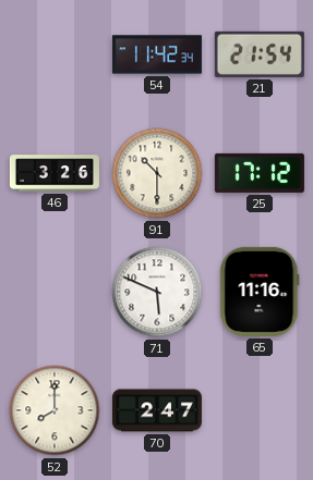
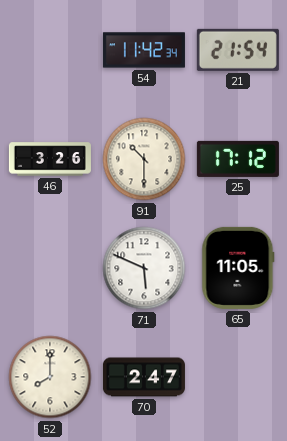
65: 11:16 -> 11:05
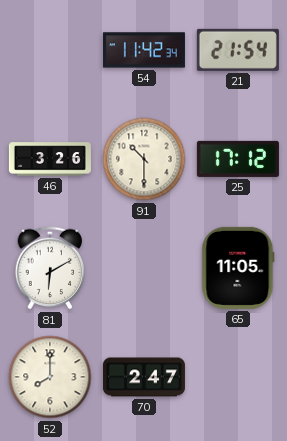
81: none -> 6:10
71: 5:49 -> none
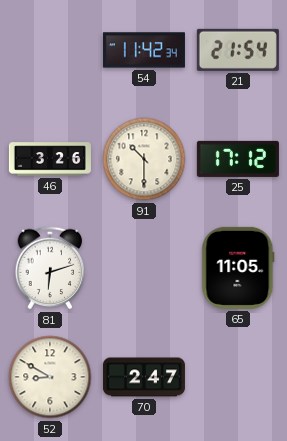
81: 6:10 -> 6:12
52: 8:00 -> 8:50
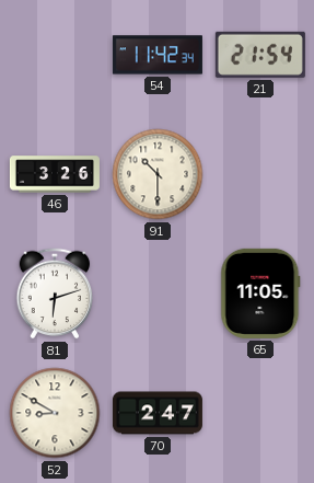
25: 17:12 -> none
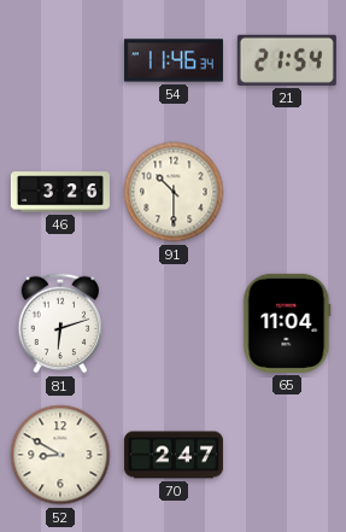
54: 11:42 -> 11:46
65: 11:05 -> 11:04
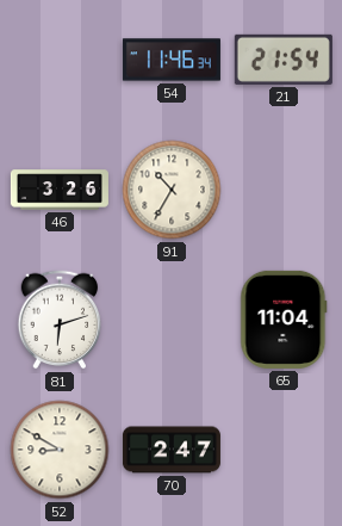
91: 10:30 -> 10:35
